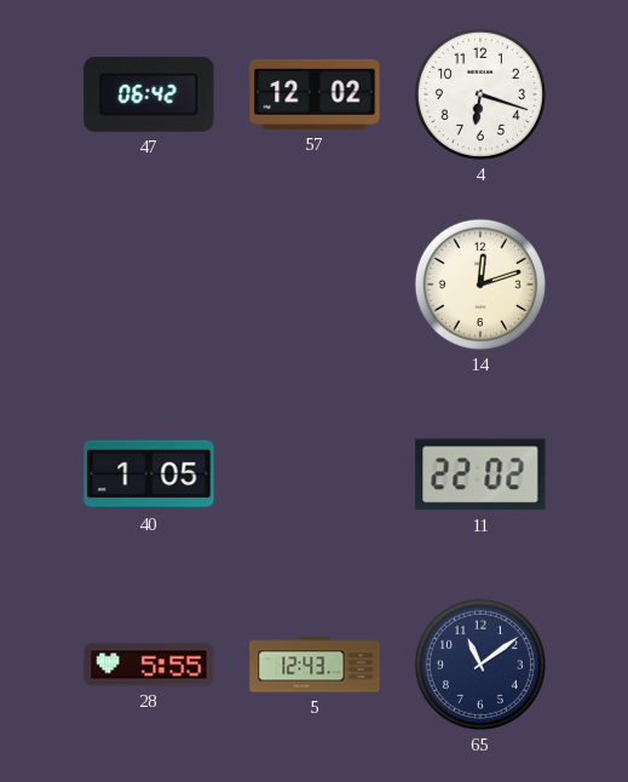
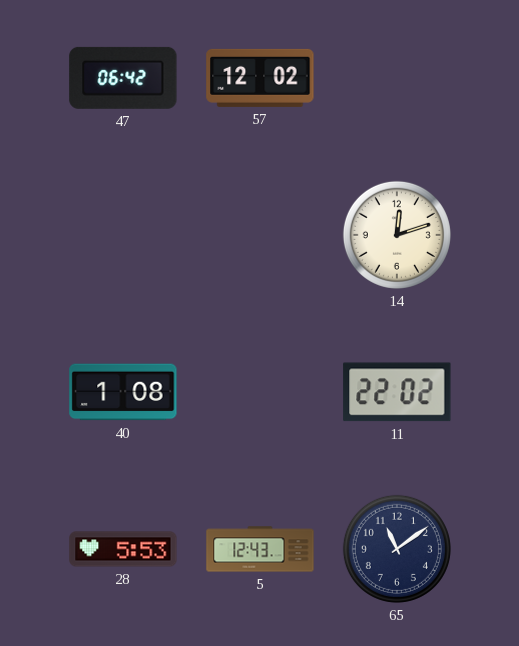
4: 6:18 -> none
40: 1:05 -> 1:08
28: 5:55 -> 5:53
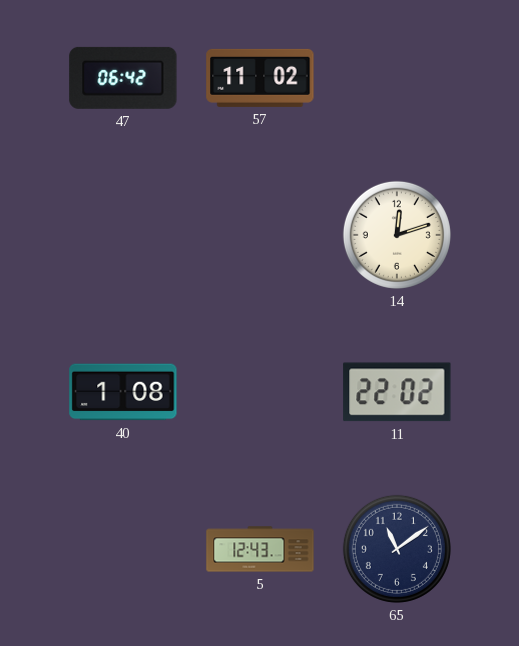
57: 12:02 -> 11:02
28: 5:53 -> none
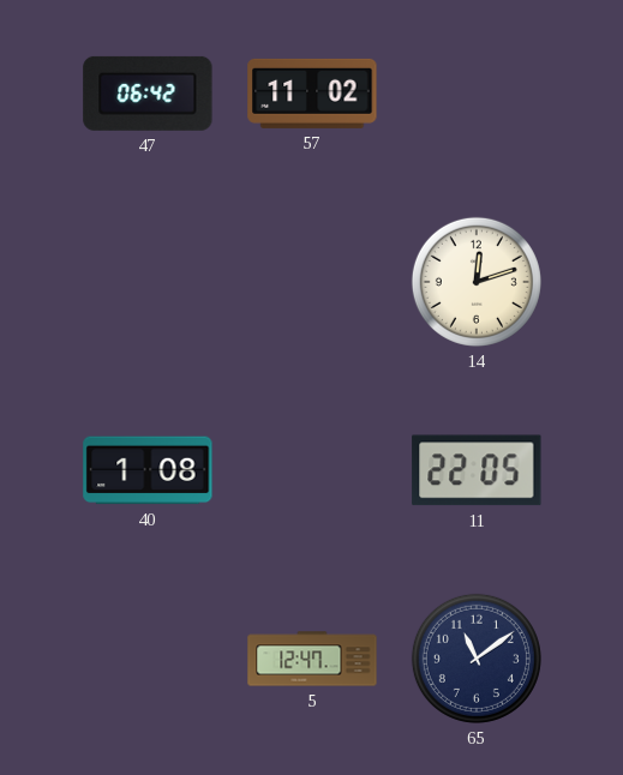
11: 22:02 -> 22:05
5: 12:43 -> 12:47
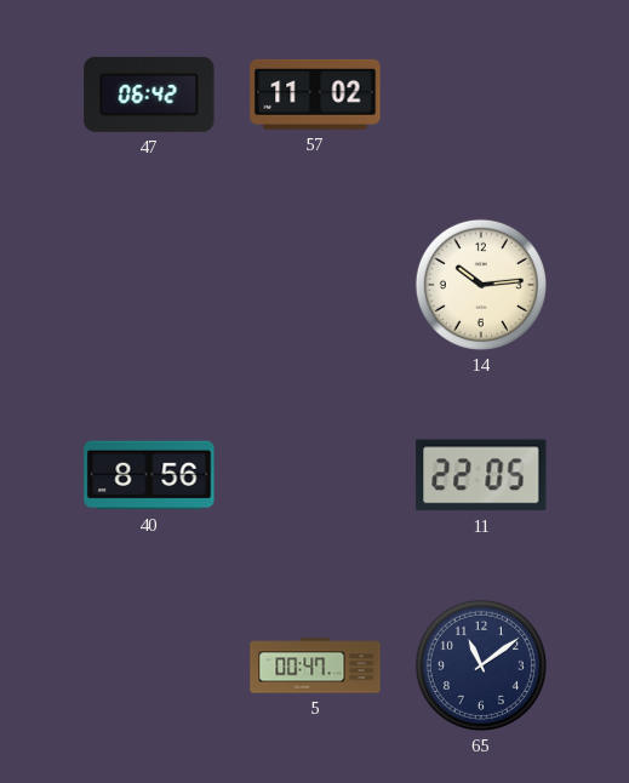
14: 12:12 -> 10:14
40: 1:08 -> 8:56
5: 12:47 -> 00:47
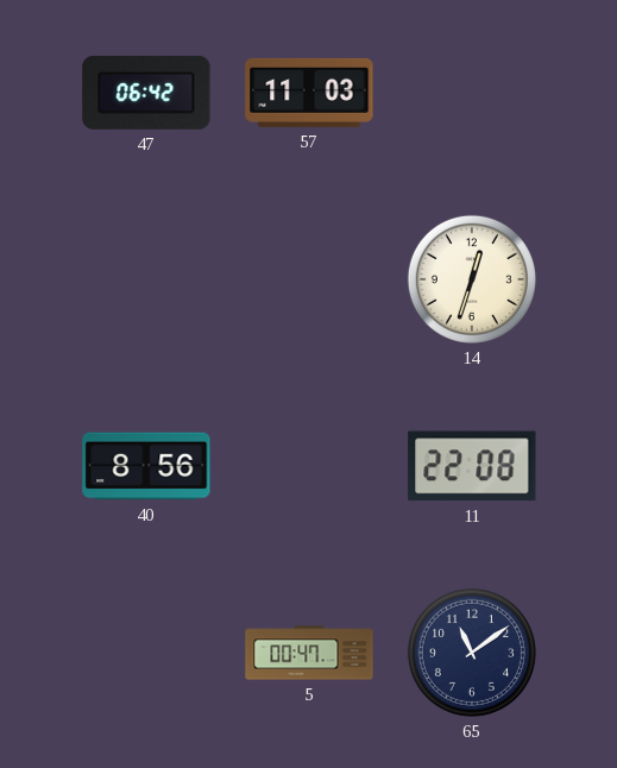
57: 11:02 -> 11:03
14: 10:14 -> 12:33
11: 22:05 -> 22:08
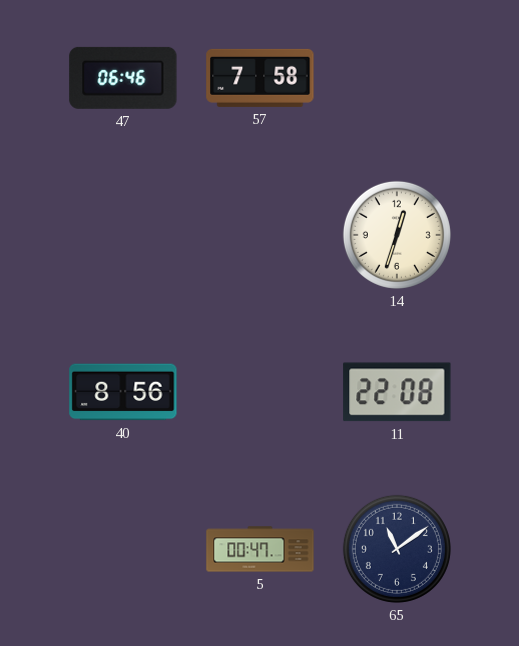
47: 06:42 -> 06:46
57: 11:03 -> 7:58
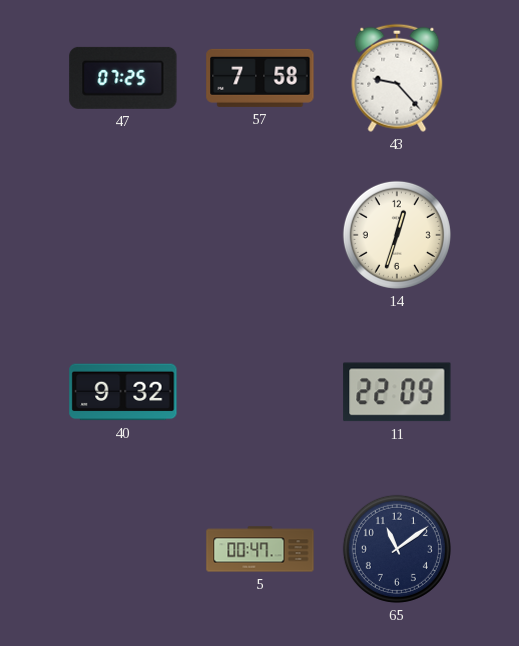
47: 06:46 -> 07:25
43: none -> 9:23
40: 8:56 -> 9:32
11: 22:08 -> 22:09
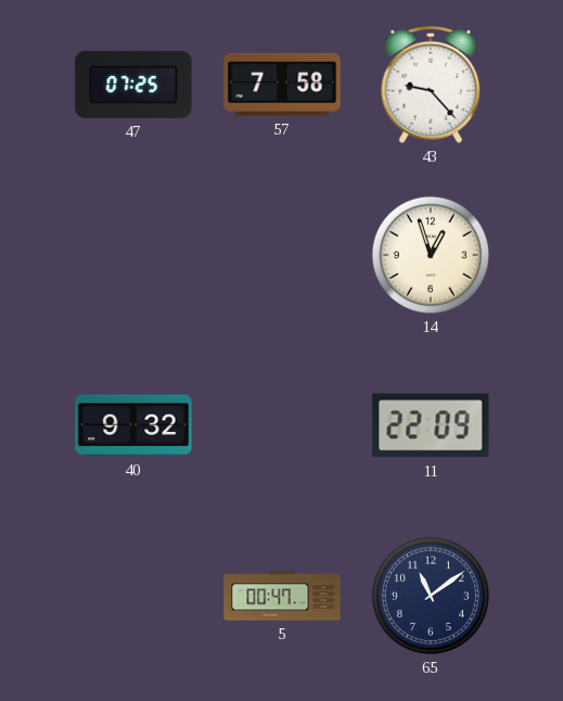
14: 12:33 -> 12:57
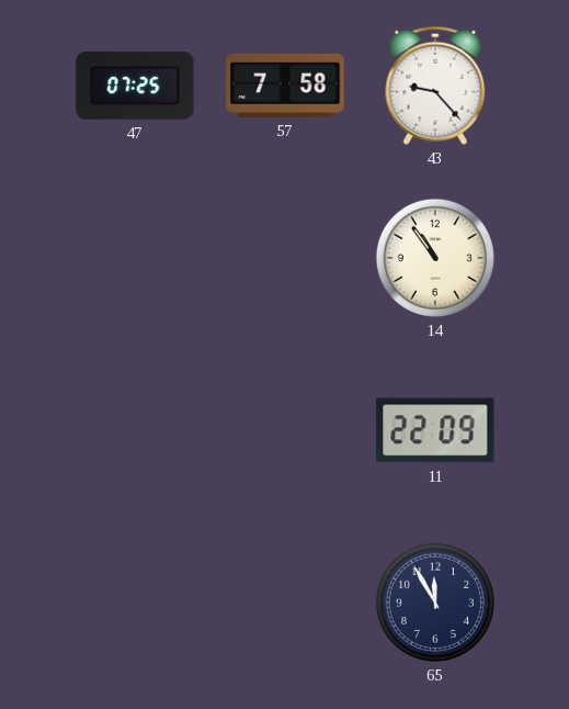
14: 12:57 -> 10:54
40: 9:32 -> none
5: 00:47 -> none
65: 11:09 -> 11:55
